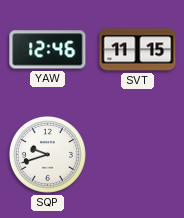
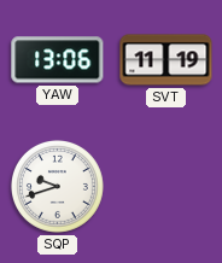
YAW: 12:46 -> 13:06
SVT: 11:15 -> 11:19
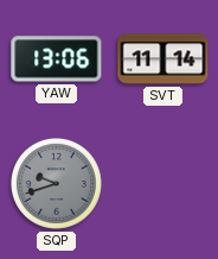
SVT: 11:19 -> 11:14
SQP dial: white -> grey
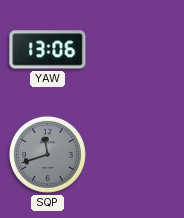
SVT: 11:14 -> none
SQP: 9:42 -> 11:42
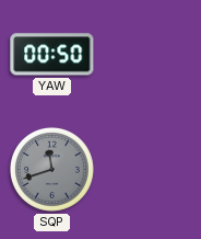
YAW: 13:06 -> 00:50
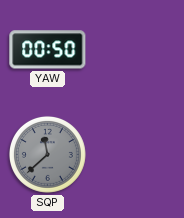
SQP: 11:42 -> 11:38
